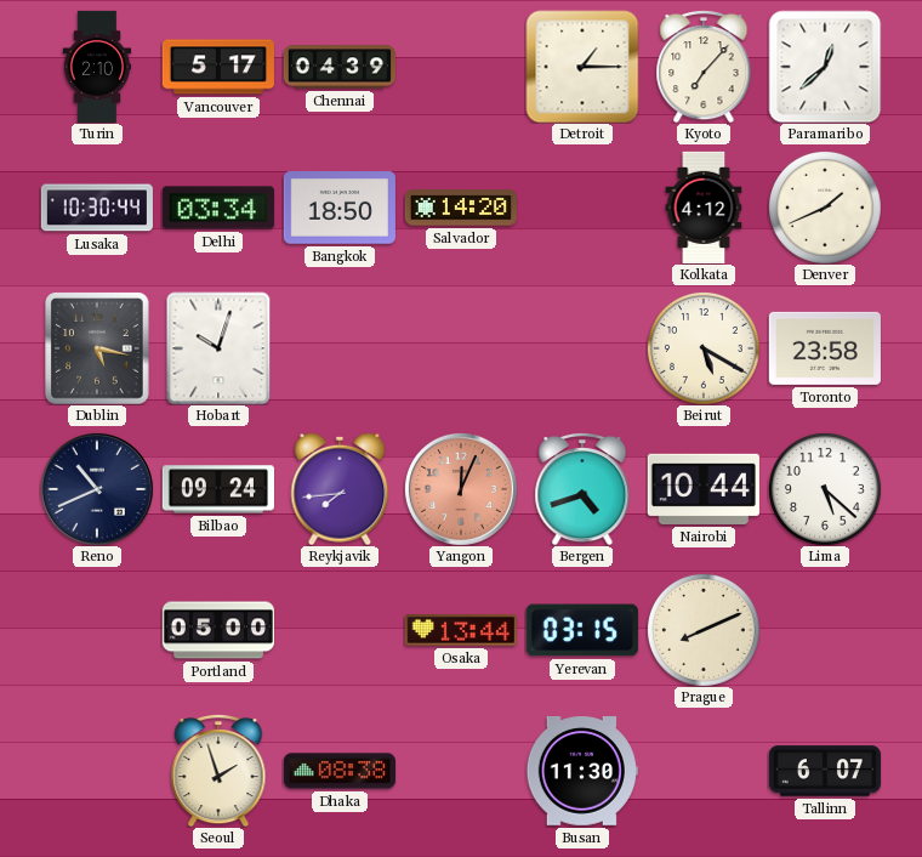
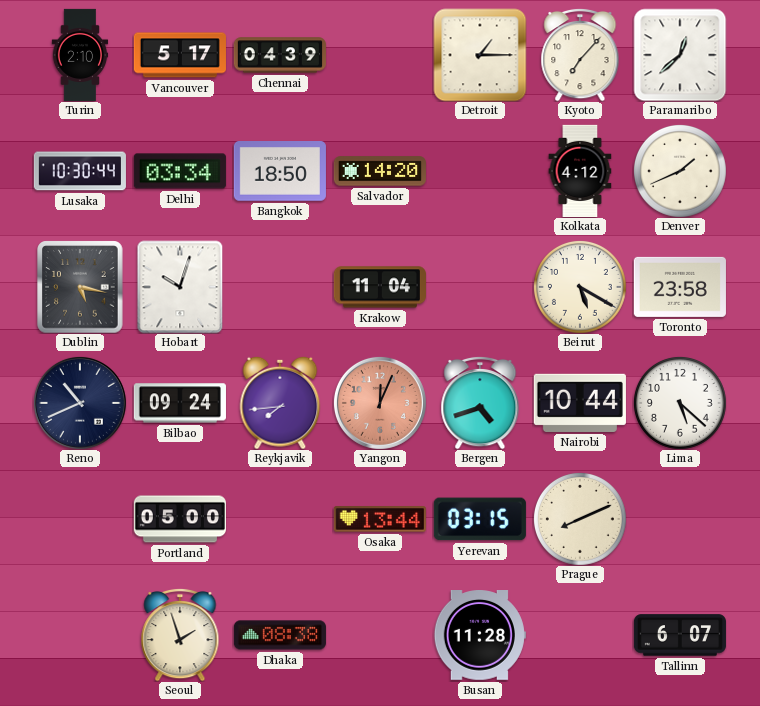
Krakow: none -> 11:04
Busan: 11:30 -> 11:28
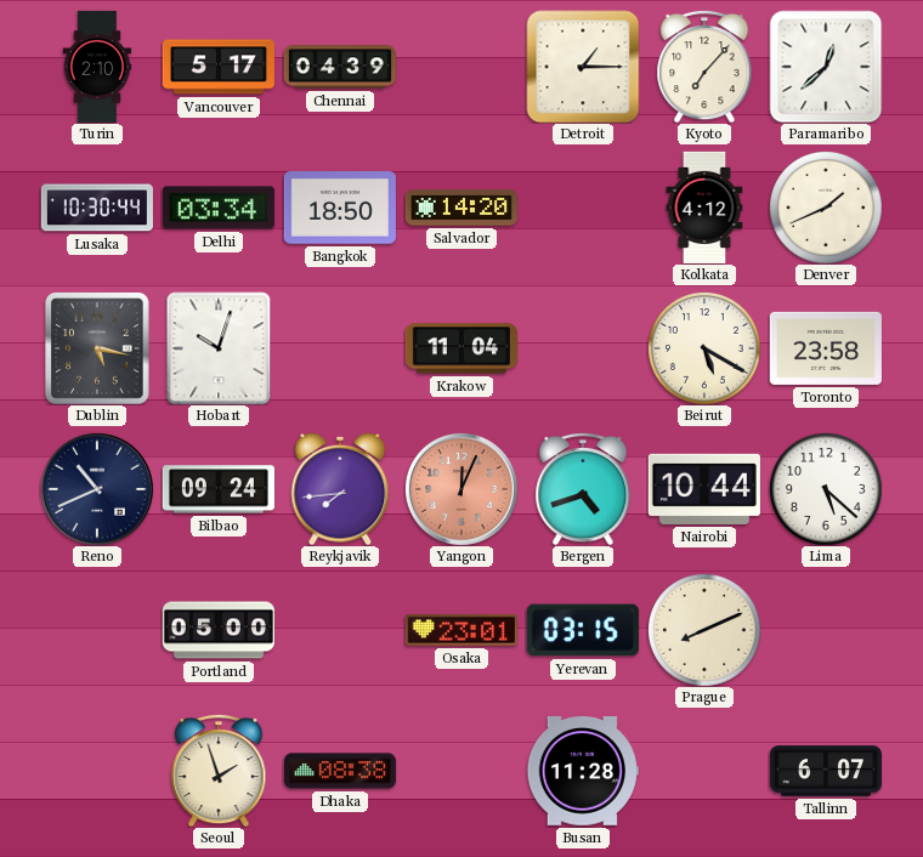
Osaka: 13:44 -> 23:01
